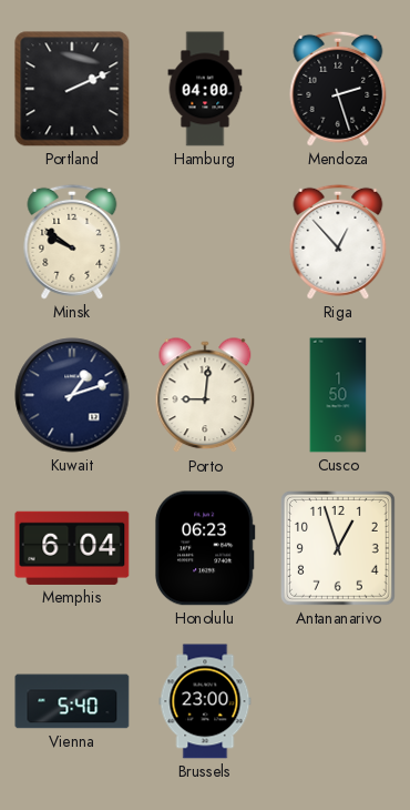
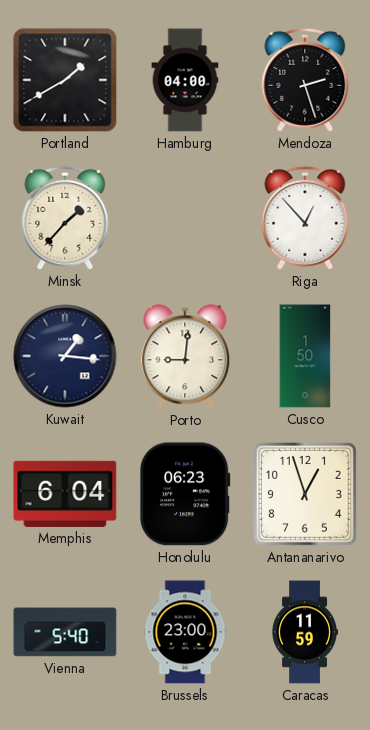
Portland: 2:11 -> 1:40
Minsk: 9:51 -> 1:37
Kuwait: 1:12 -> 1:16
Caracas: none -> 11:59
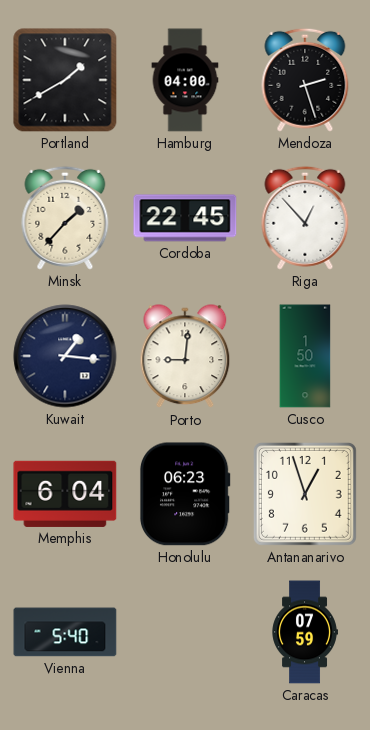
Cordoba: none -> 22:45
Brussels: 23:00 -> none
Caracas: 11:59 -> 07:59
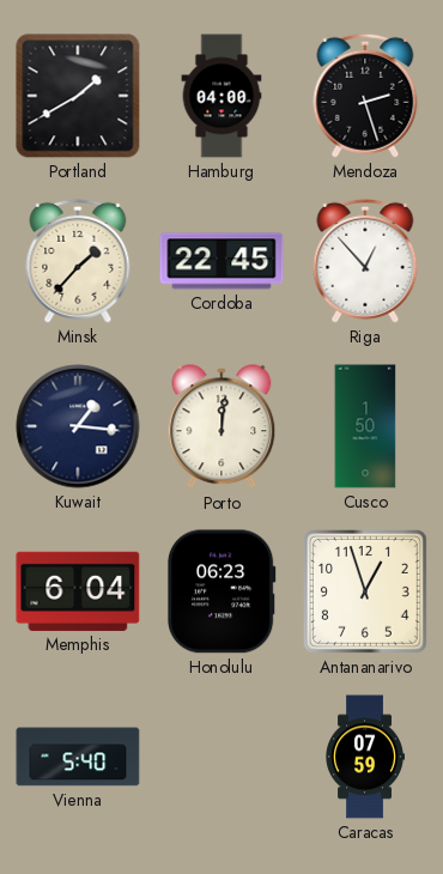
Porto: 9:01 -> 12:01
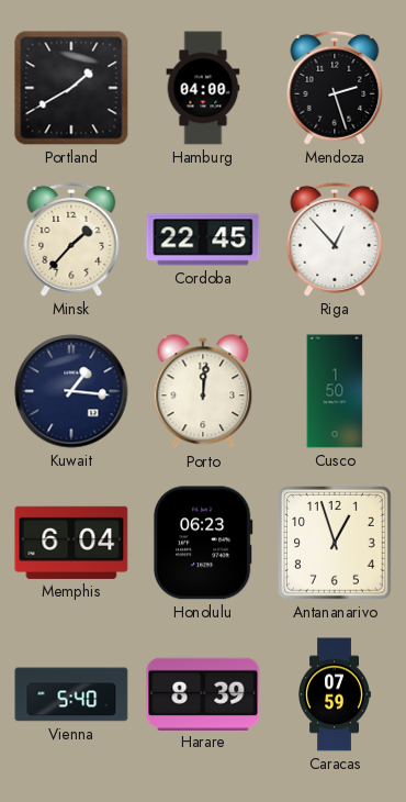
Harare: none -> 8:39
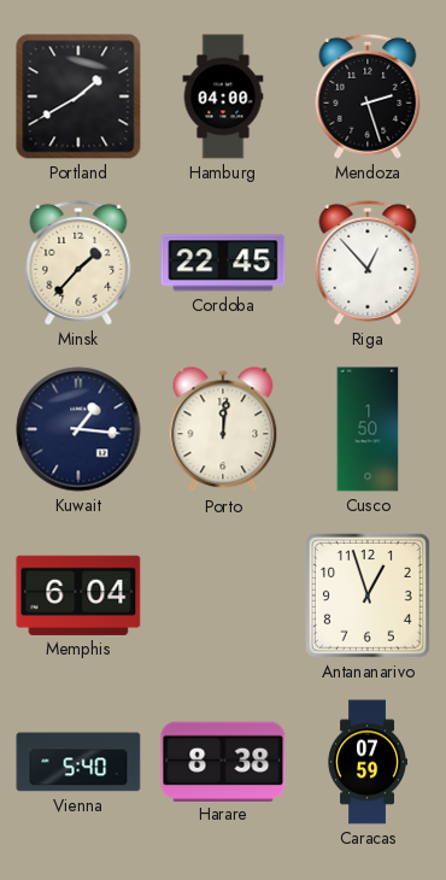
Honolulu: 06:23 -> none
Harare: 8:39 -> 8:38
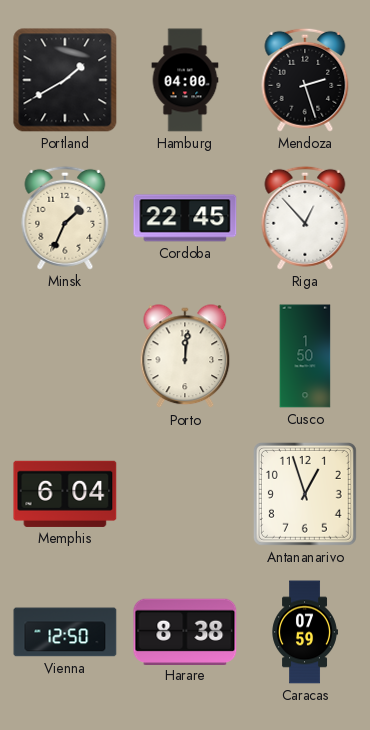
Minsk: 1:37 -> 1:34
Kuwait: 1:16 -> none
Vienna: 5:40 -> 12:50
